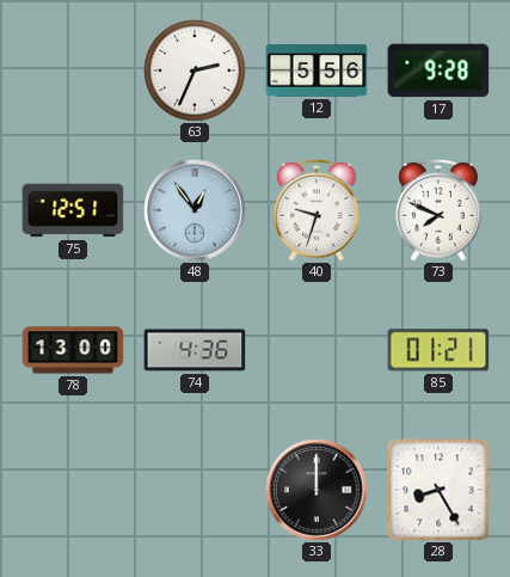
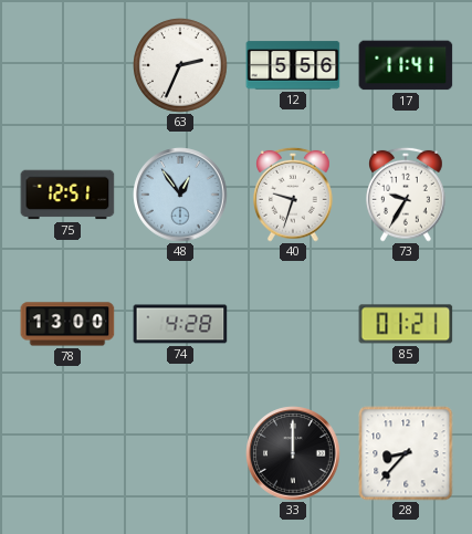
17: 9:28 -> 11:41
73: 7:49 -> 9:35
74: 4:36 -> 4:28
28: 8:25 -> 8:37
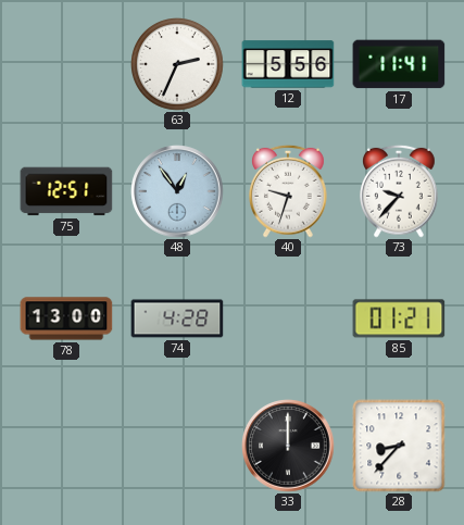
73: 9:35 -> 9:37
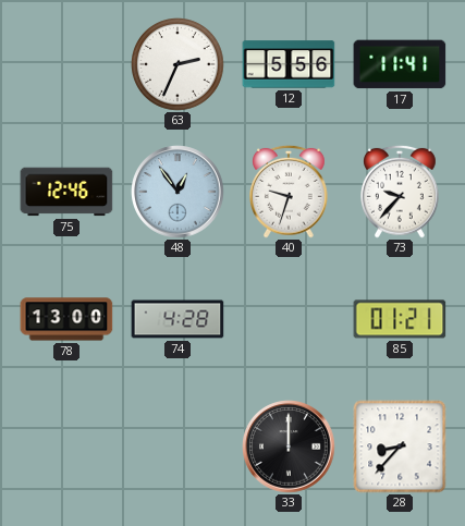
75: 12:51 -> 12:46
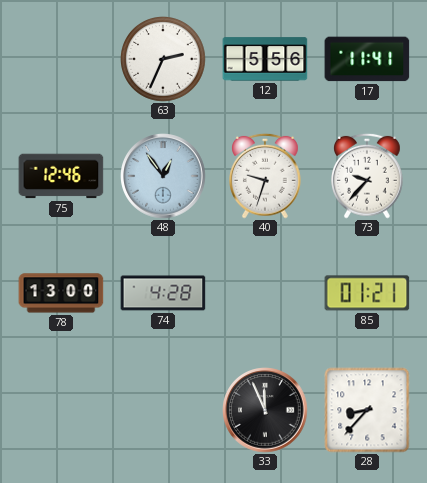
33: 12:00 -> 11:56
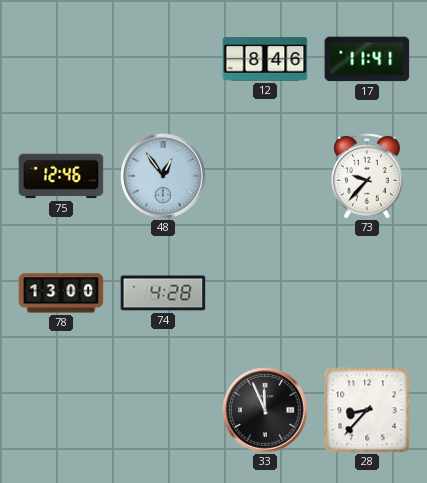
63: 2:34 -> none
12: 5:56 -> 8:46
40: 9:33 -> none
85: 01:21 -> none
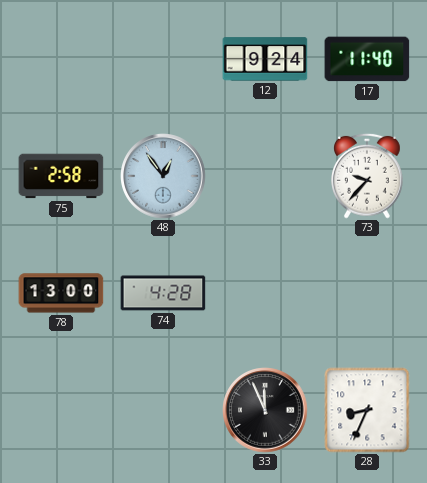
12: 8:46 -> 9:24
17: 11:41 -> 11:40
75: 12:46 -> 2:58
28: 8:37 -> 8:34
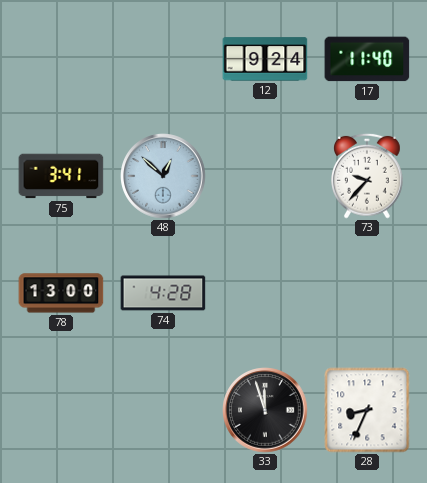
75: 2:58 -> 3:41
48: 12:54 -> 12:52
33: 11:56 -> 11:57
